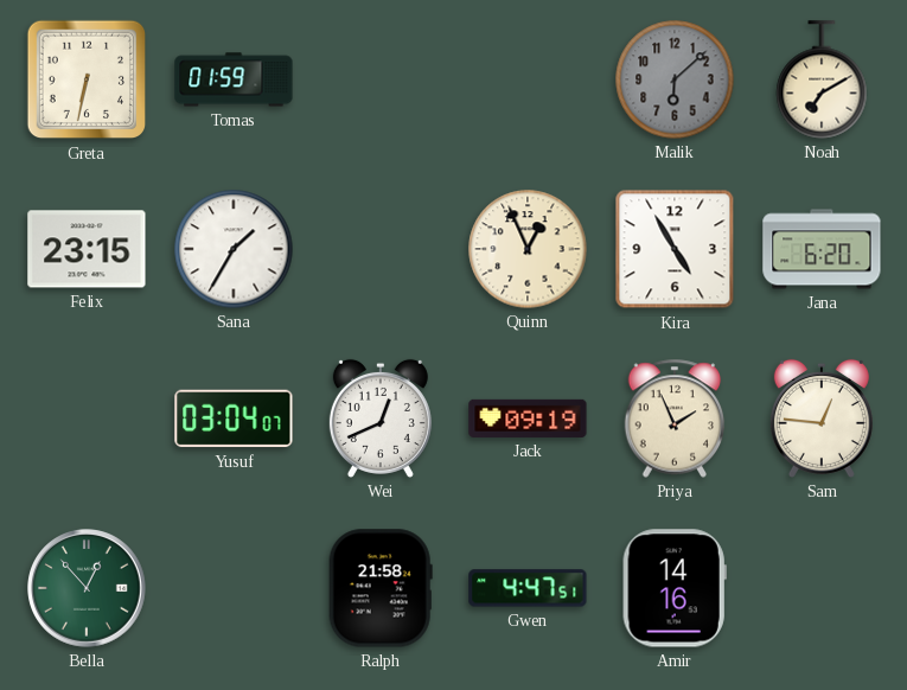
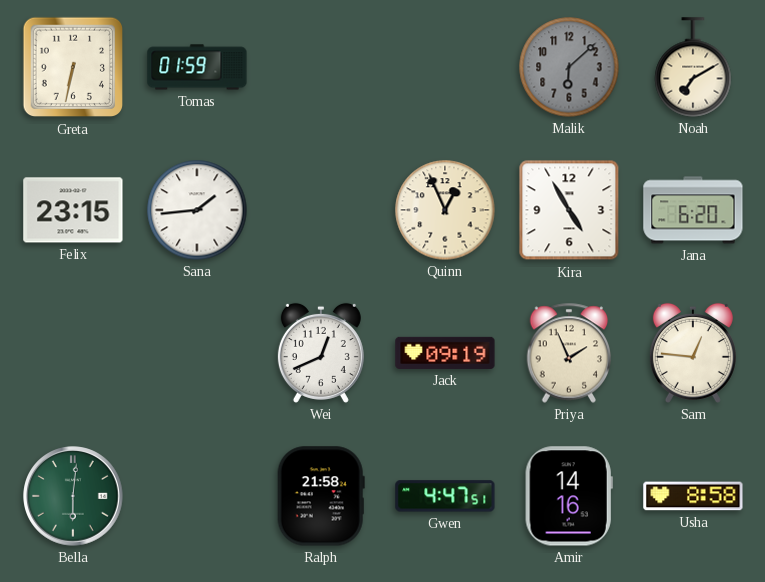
Sana: 1:35 -> 1:44
Yusuf: 03:04 -> none
Bella: 12:53 -> 6:01
Usha: none -> 8:58
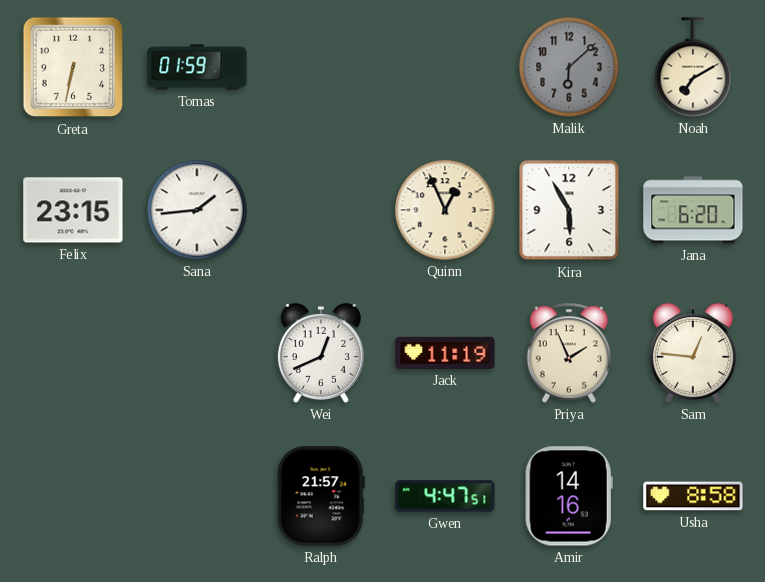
Kira: 4:55 -> 5:55
Jack: 09:19 -> 11:19
Bella: 6:01 -> none
Ralph: 21:58 -> 21:57
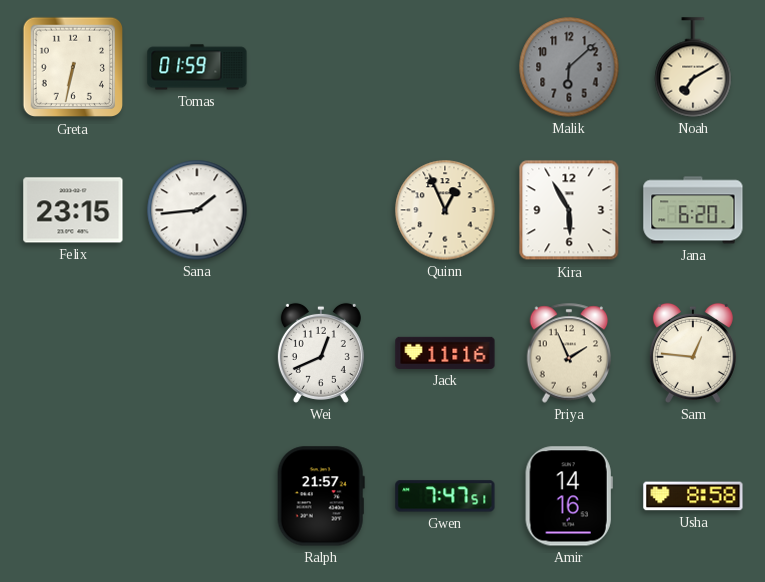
Jack: 11:19 -> 11:16
Gwen: 4:47 -> 7:47
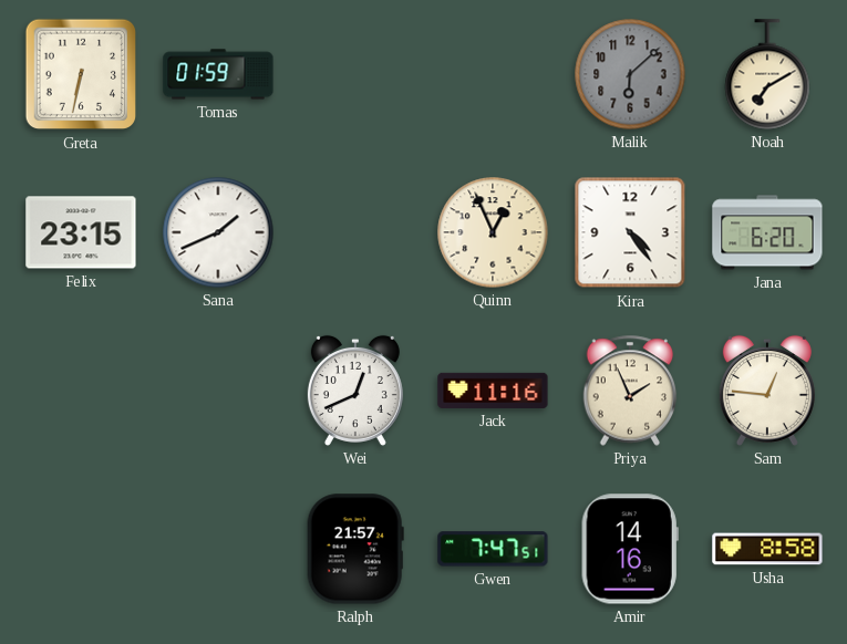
Sana: 1:44 -> 1:41
Kira: 5:55 -> 4:24
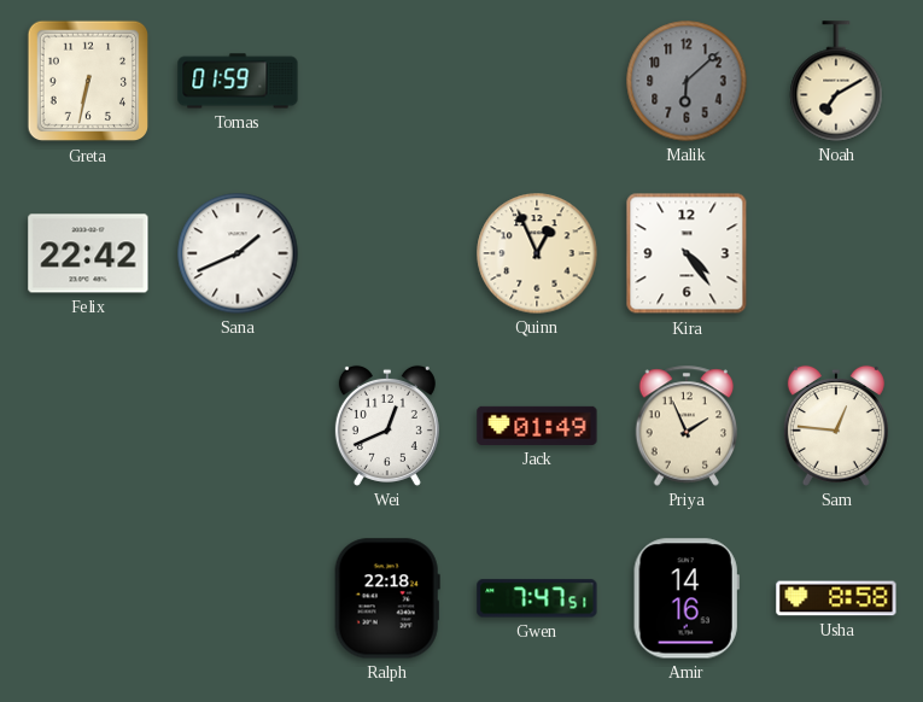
Felix: 23:15 -> 22:42
Jana: 6:20 -> none
Jack: 11:16 -> 01:49
Ralph: 21:57 -> 22:18
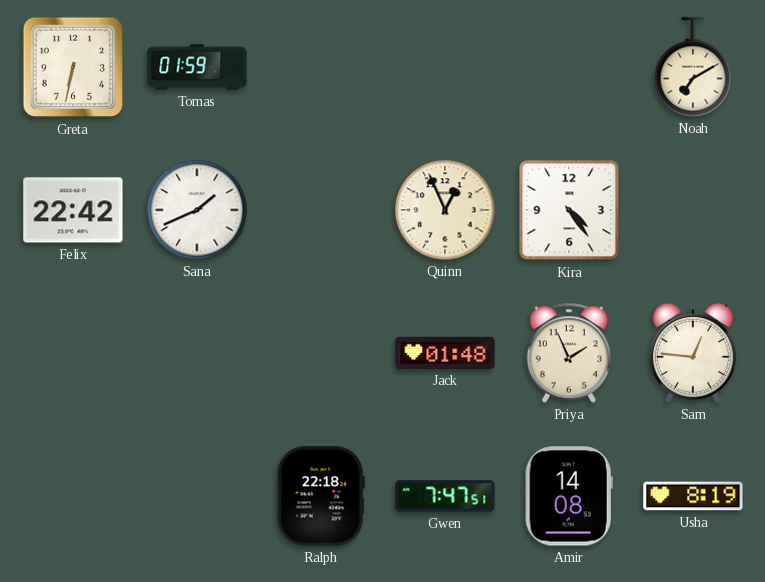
Malik: 6:08 -> none
Wei: 12:41 -> none
Jack: 01:49 -> 01:48
Amir: 14:16 -> 14:08
Usha: 8:58 -> 8:19
